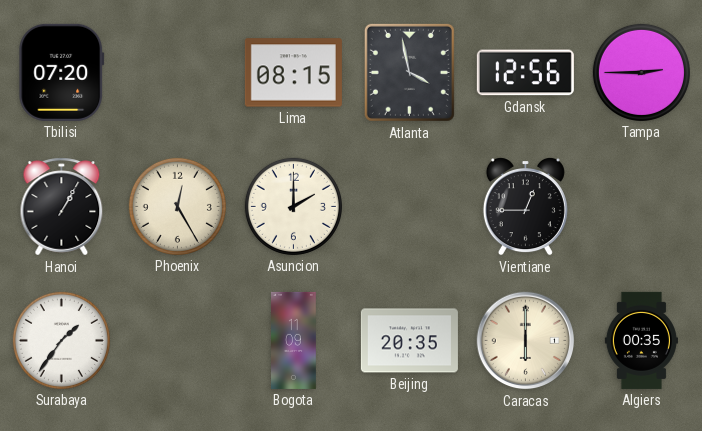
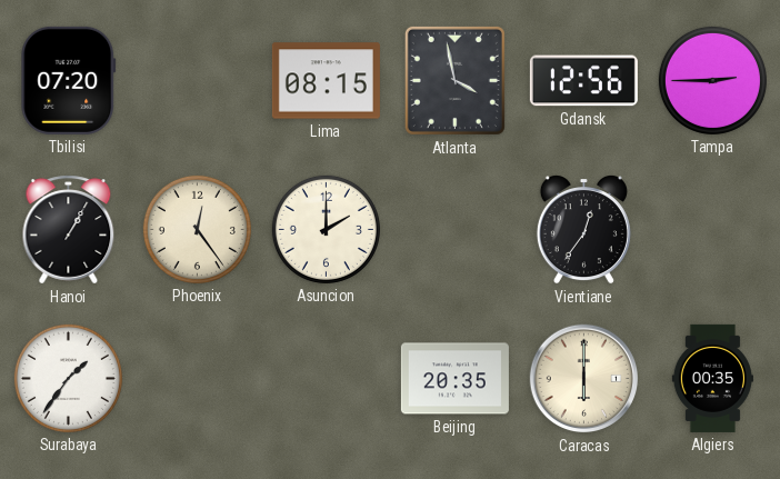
Phoenix: 12:25 -> 12:24
Vientiane: 12:45 -> 12:36
Bogota: 11:09 -> none
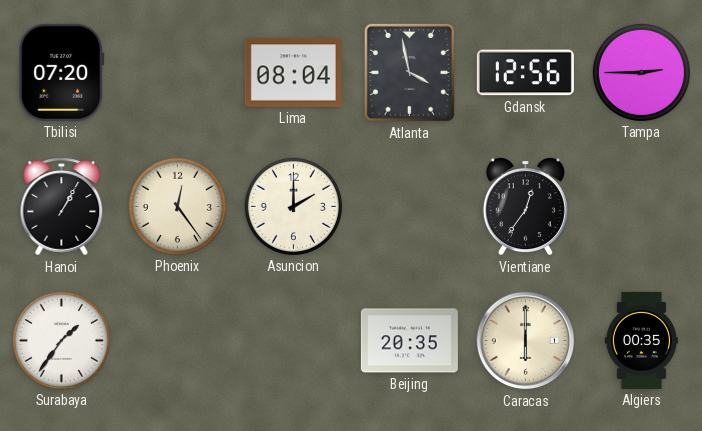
Lima: 08:15 -> 08:04
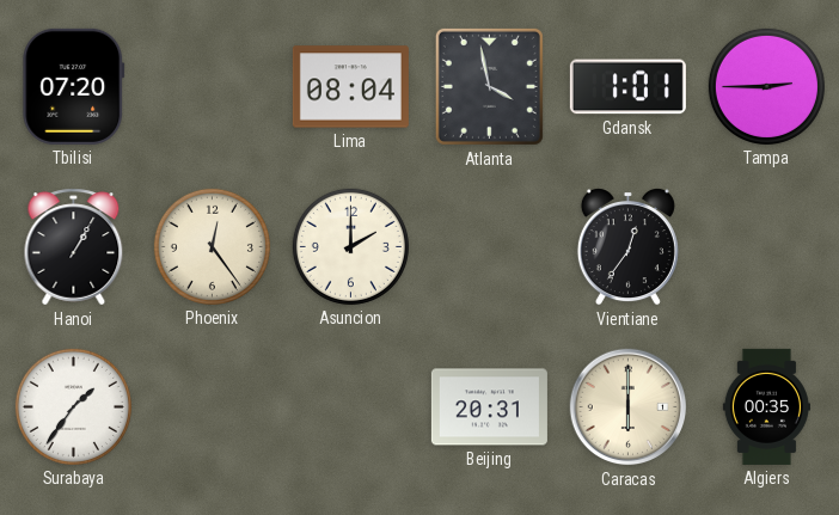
Gdansk: 12:56 -> 1:01
Beijing: 20:35 -> 20:31
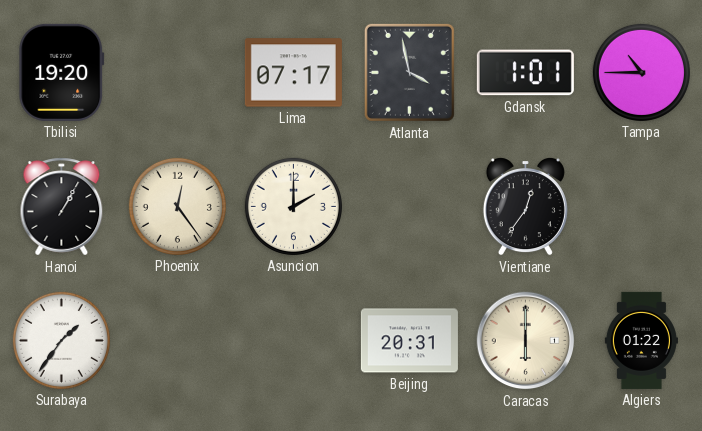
Tbilisi: 07:20 -> 19:20
Lima: 08:04 -> 07:17
Tampa: 2:45 -> 10:45
Algiers: 00:35 -> 01:22
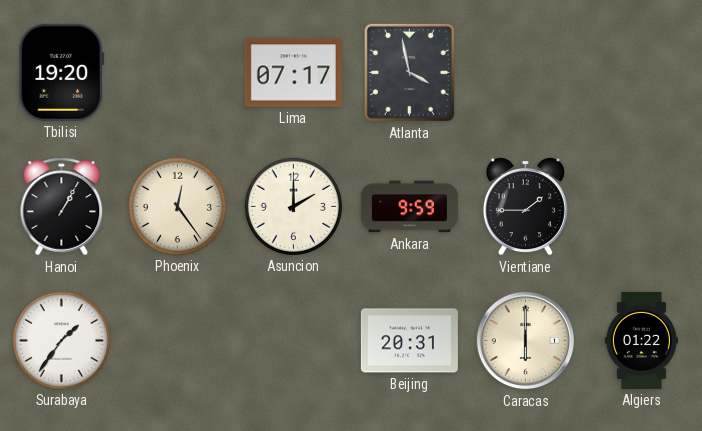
Gdansk: 1:01 -> none
Tampa: 10:45 -> none
Ankara: none -> 9:59
Vientiane: 12:36 -> 1:45
